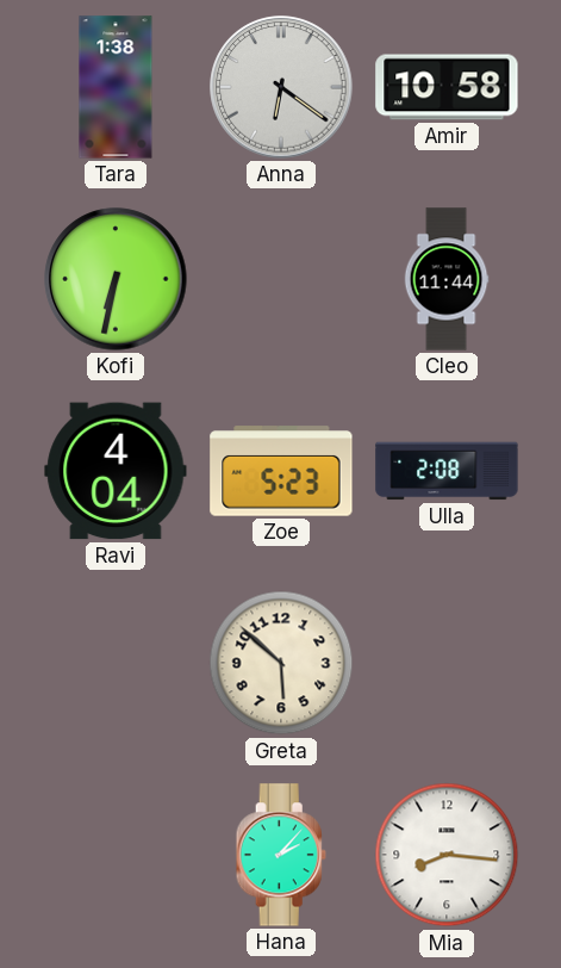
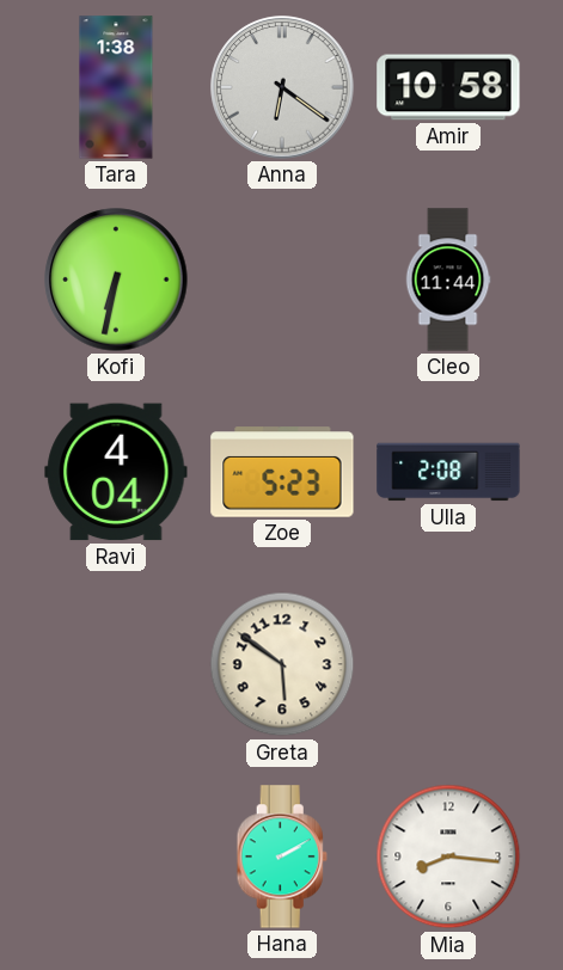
Greta: 5:52 -> 5:51
Hana: 2:07 -> 2:10
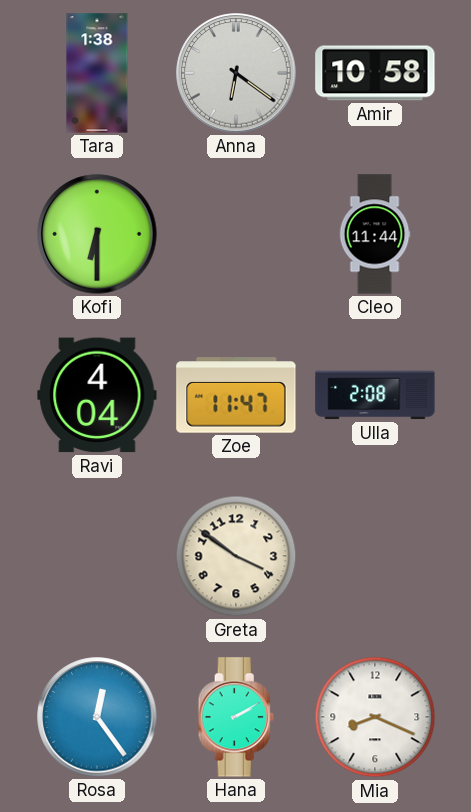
Kofi: 6:32 -> 6:30
Zoe: 5:23 -> 11:47
Greta: 5:51 -> 3:51
Rosa: none -> 12:24
Mia: 8:16 -> 8:19
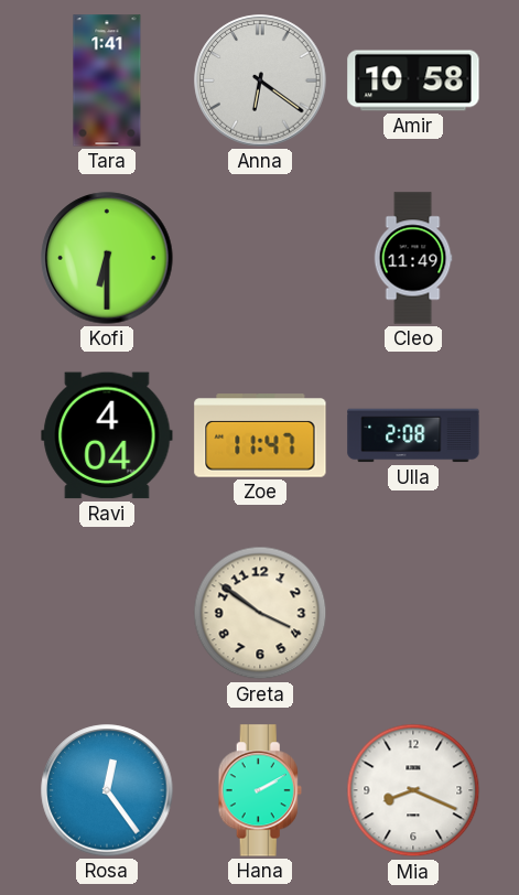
Tara: 1:38 -> 1:41
Cleo: 11:44 -> 11:49
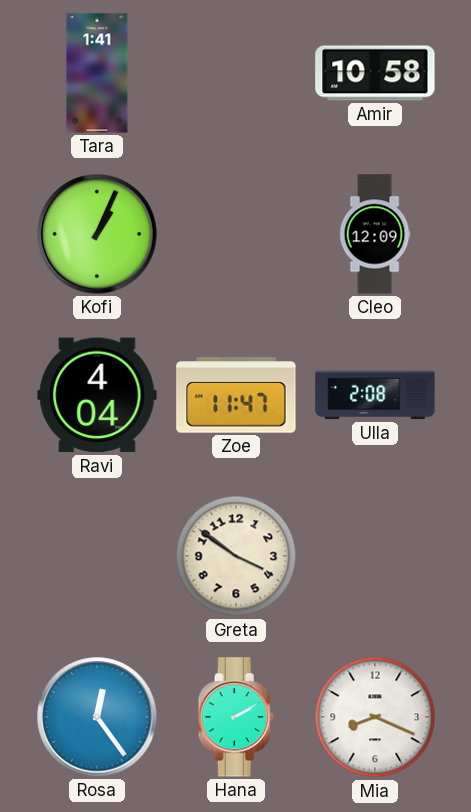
Anna: 6:21 -> none
Kofi: 6:30 -> 1:04
Cleo: 11:49 -> 12:09
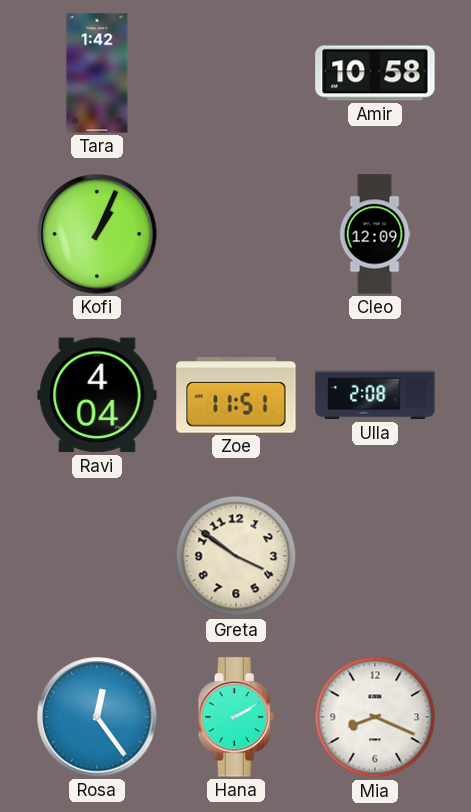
Tara: 1:41 -> 1:42
Zoe: 11:47 -> 11:51
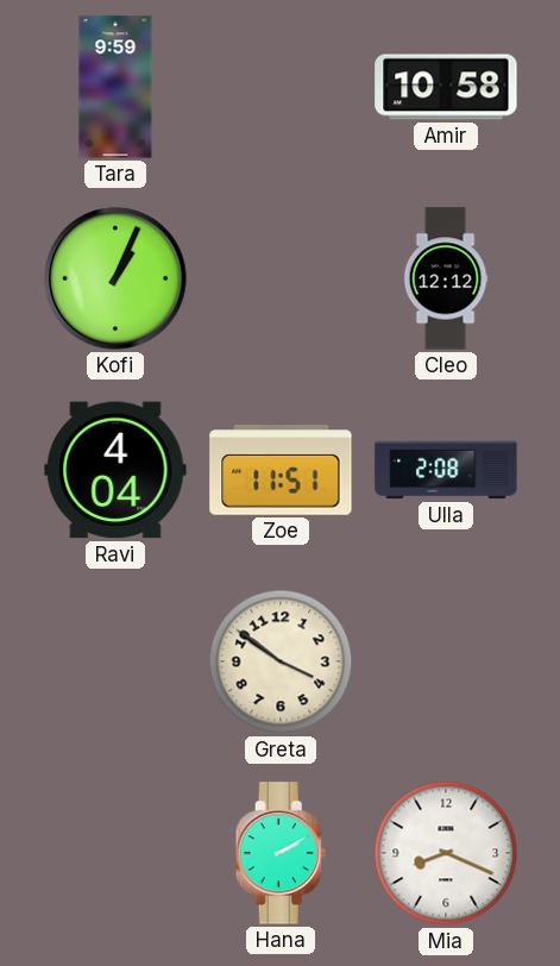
Tara: 1:42 -> 9:59
Cleo: 12:09 -> 12:12
Rosa: 12:24 -> none
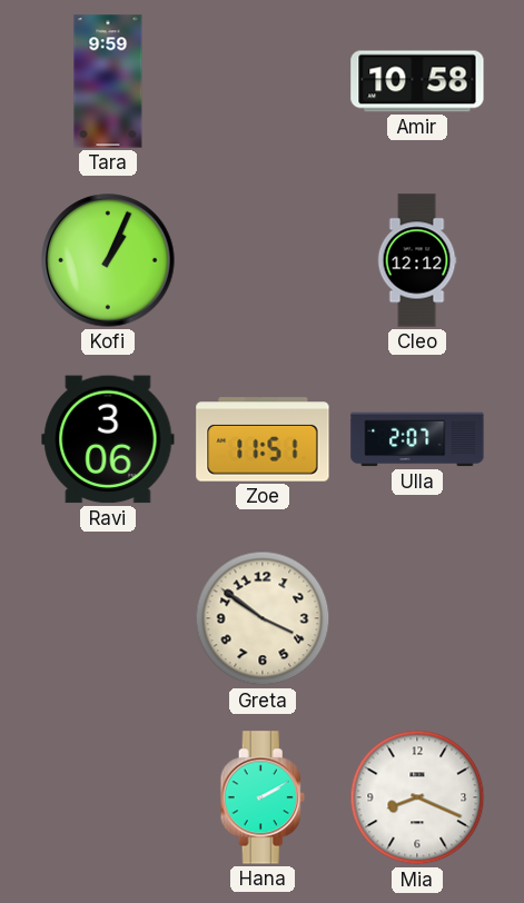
Ravi: 4:04 -> 3:06
Ulla: 2:08 -> 2:07
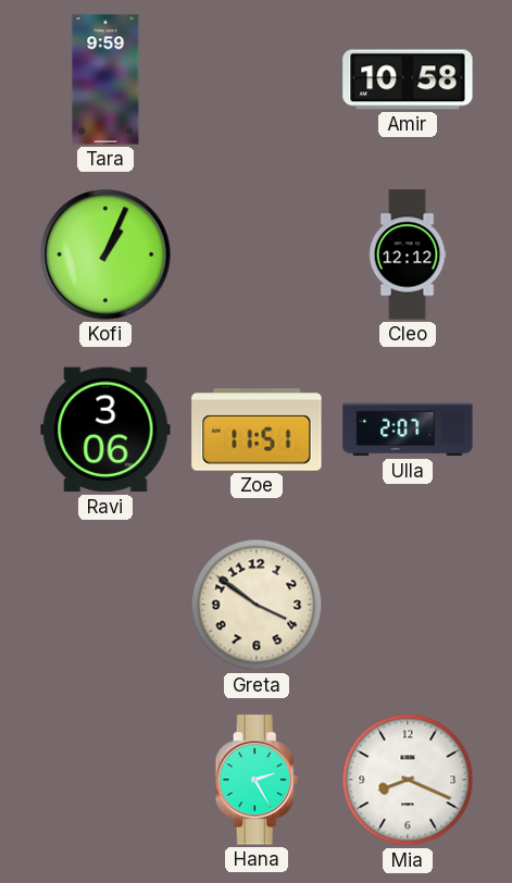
Hana: 2:10 -> 2:25
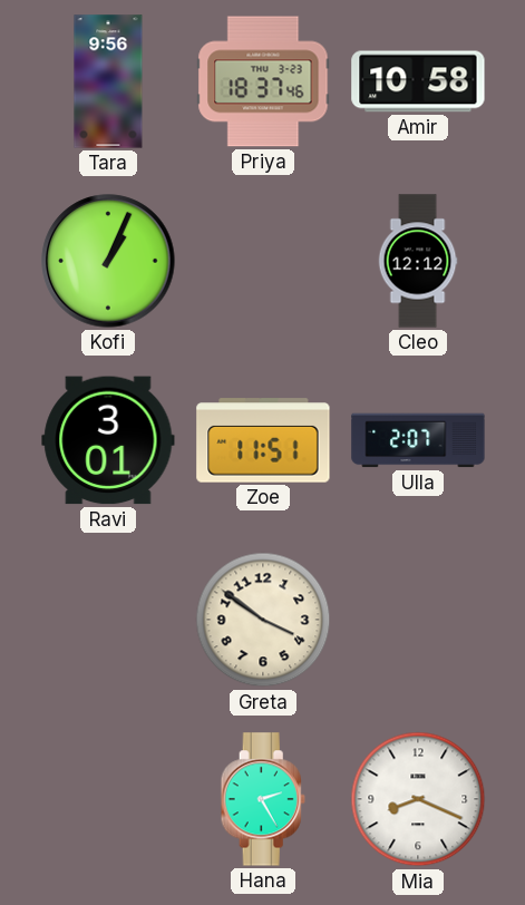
Tara: 9:59 -> 9:56
Priya: none -> 18:37
Ravi: 3:06 -> 3:01
